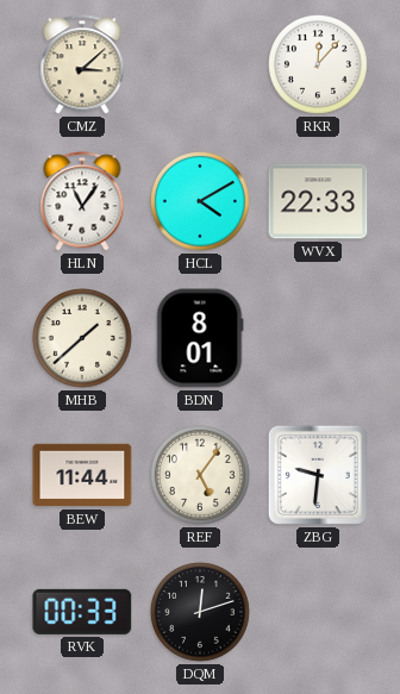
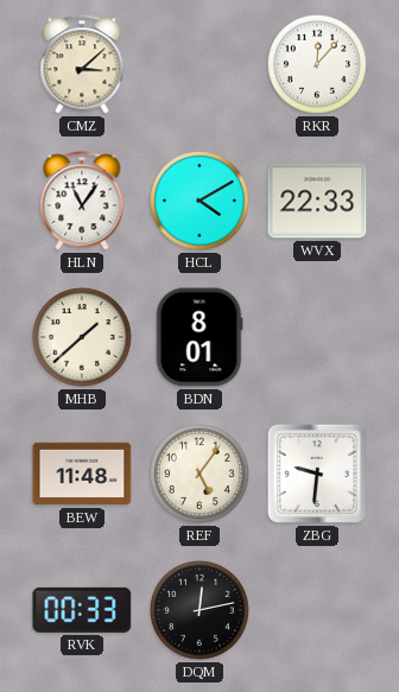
BEW: 11:44 -> 11:48
DQM: 12:12 -> 12:13
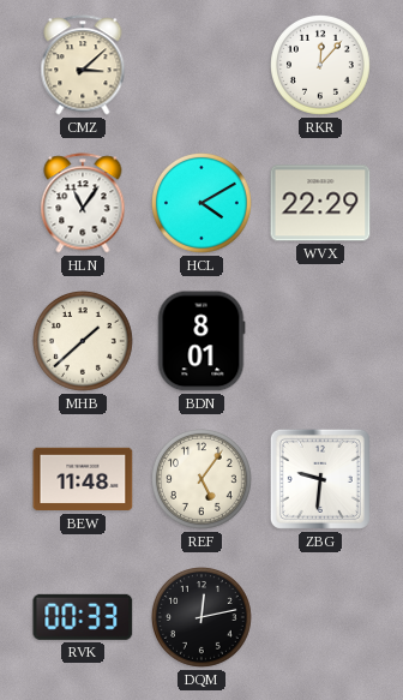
WVX: 22:33 -> 22:29
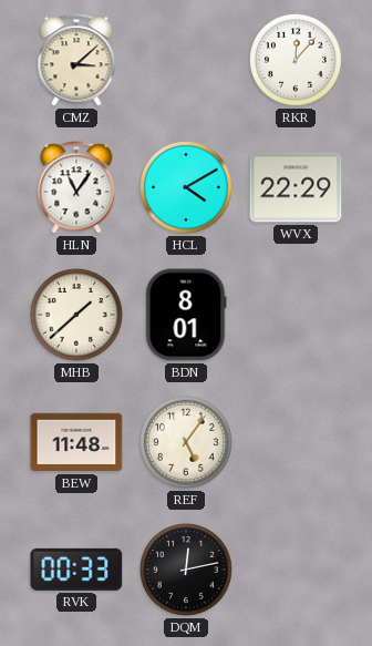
ZBG: 9:31 -> none
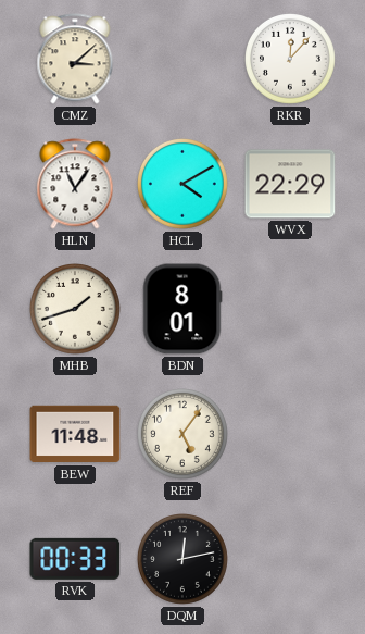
MHB: 1:38 -> 1:42
